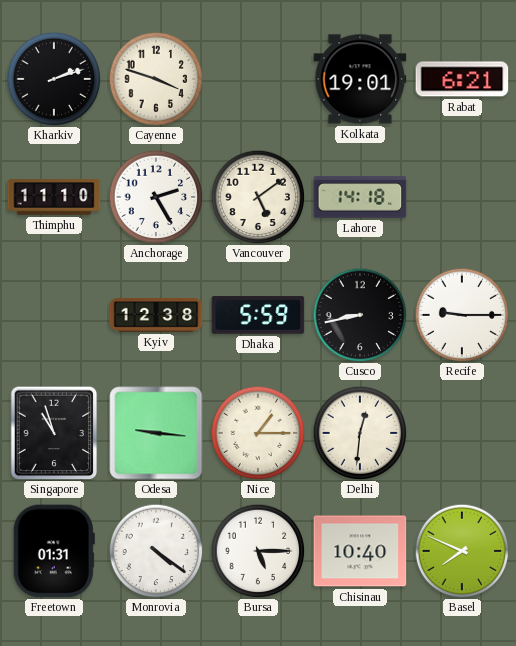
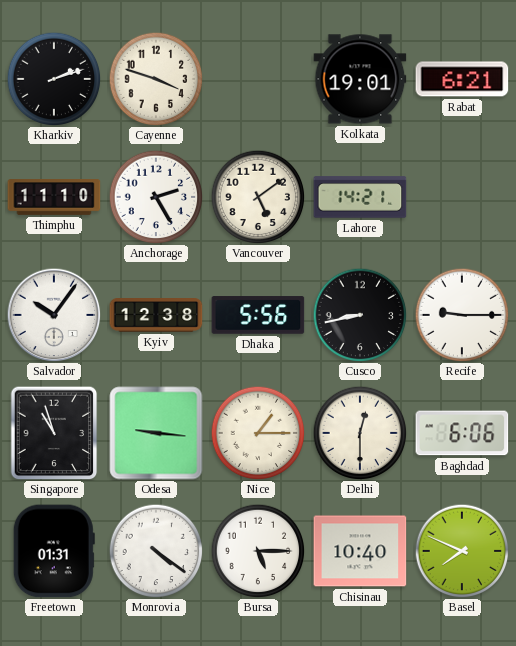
Lahore: 14:18 -> 14:21
Salvador: none -> 10:06
Dhaka: 5:59 -> 5:56
Delhi: 12:31 -> 12:30
Baghdad: none -> 6:06
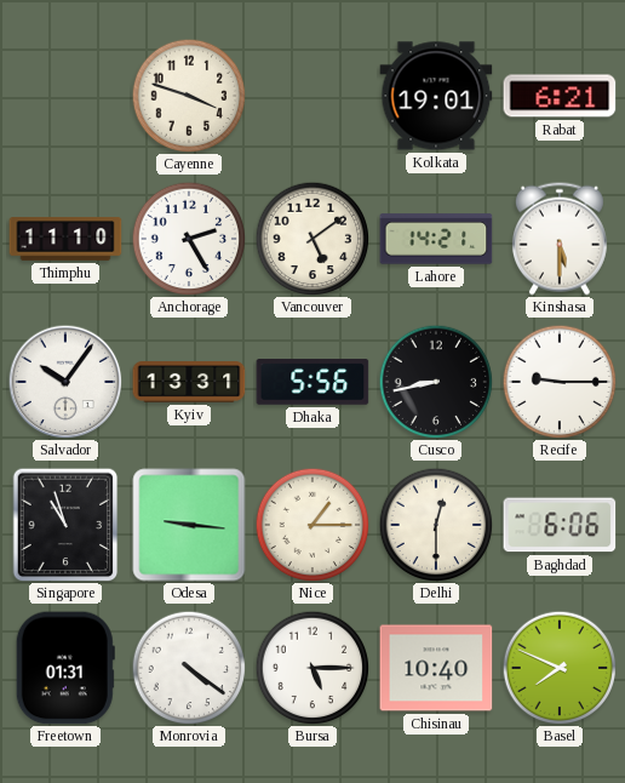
Kharkiv: 2:12 -> none
Kinshasa: none -> 5:30
Kyiv: 12:38 -> 13:31
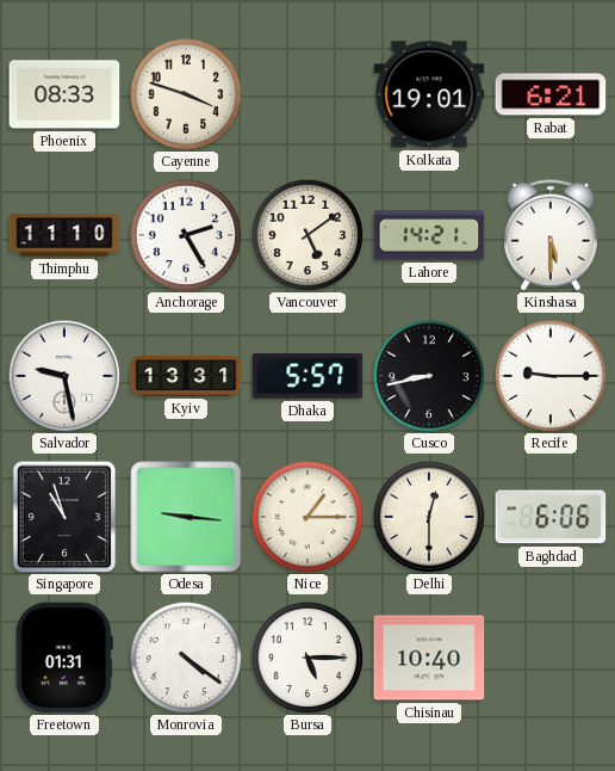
Phoenix: none -> 08:33
Salvador: 10:06 -> 9:28
Dhaka: 5:56 -> 5:57
Basel: 7:49 -> none
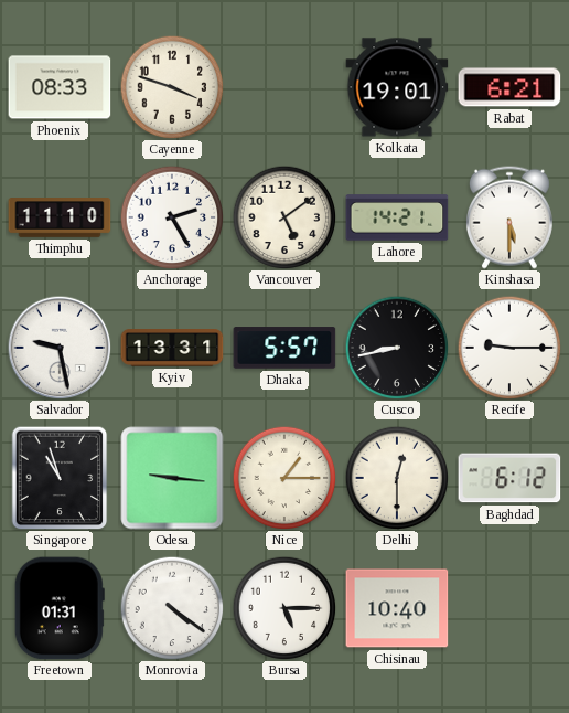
Baghdad: 6:06 -> 6:12
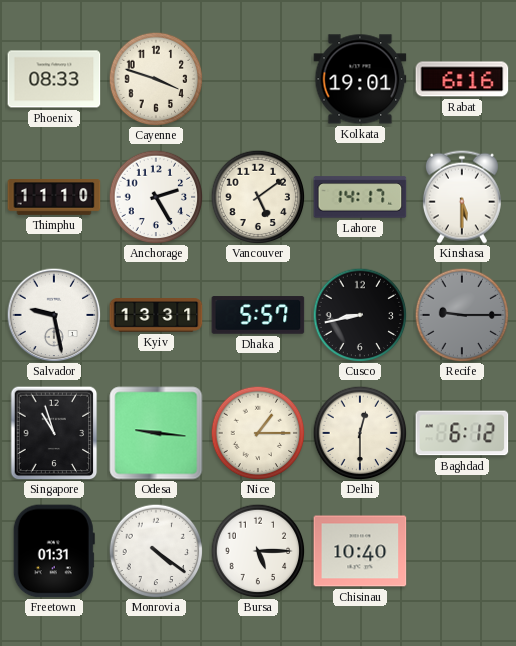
Rabat: 6:21 -> 6:16
Lahore: 14:21 -> 14:17
Recife dial: white -> grey
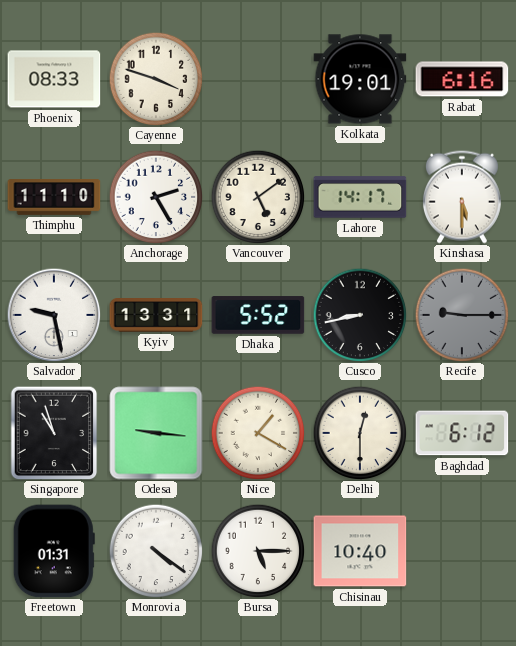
Dhaka: 5:57 -> 5:52
Nice: 1:15 -> 1:20
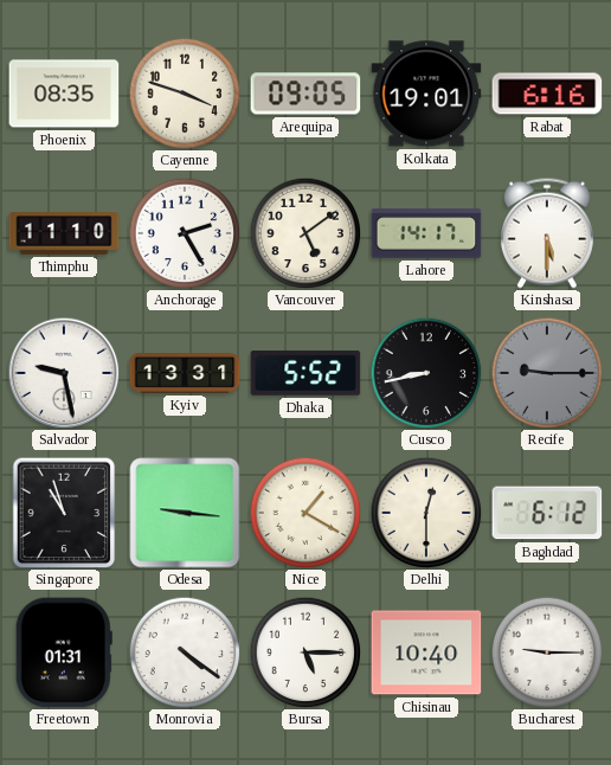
Phoenix: 08:33 -> 08:35
Arequipa: none -> 09:05
Bucharest: none -> 9:15
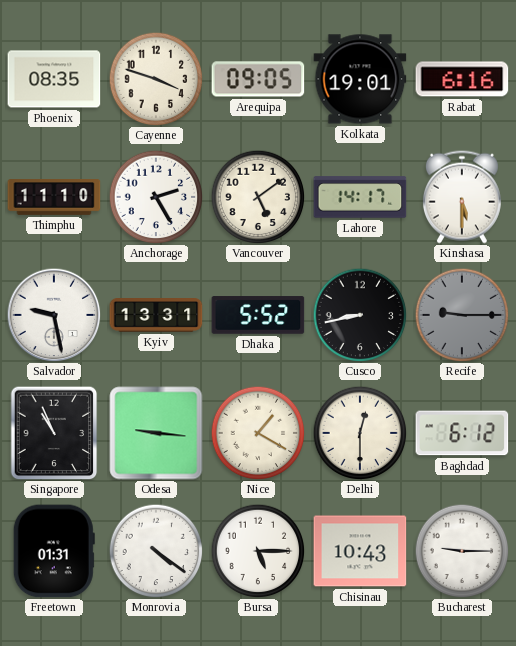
Singapore: 10:57 -> 10:56
Chisinau: 10:40 -> 10:43
